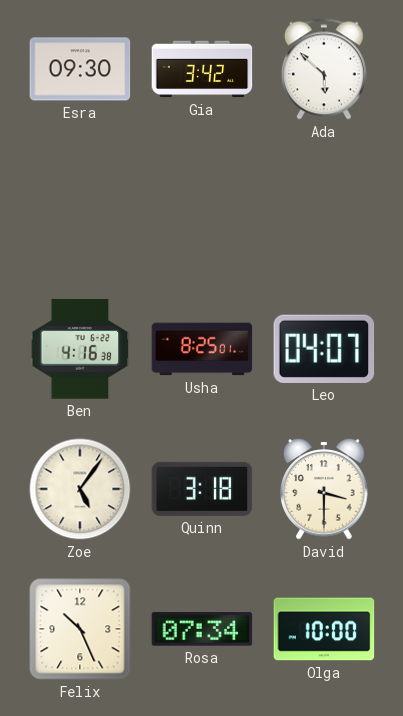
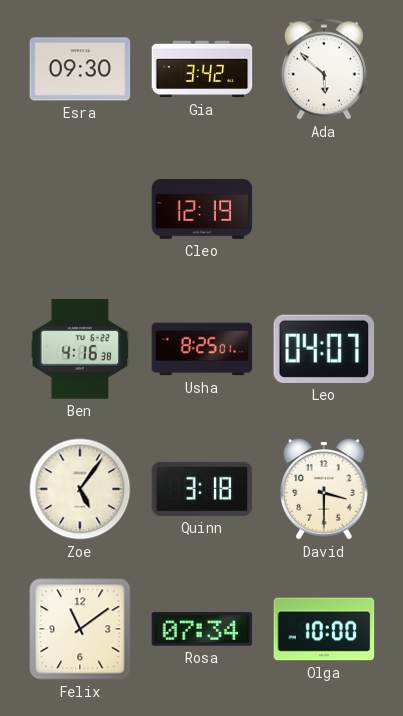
Cleo: none -> 12:19
Felix: 10:26 -> 11:09
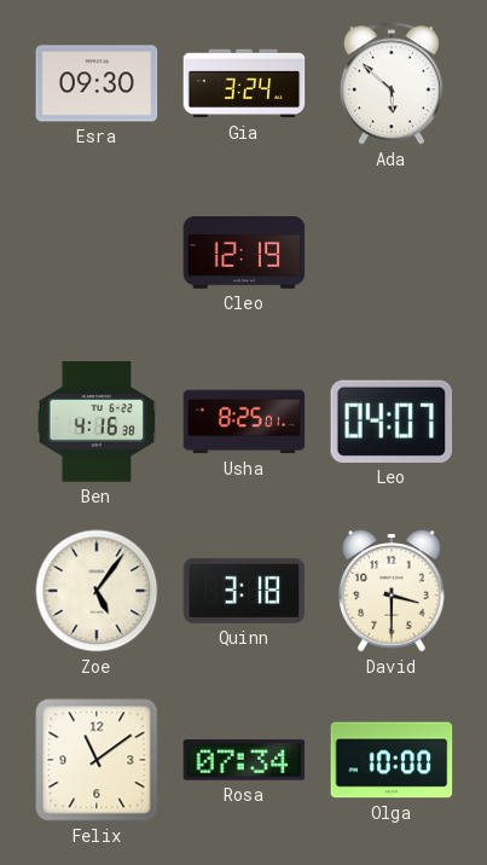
Gia: 3:42 -> 3:24
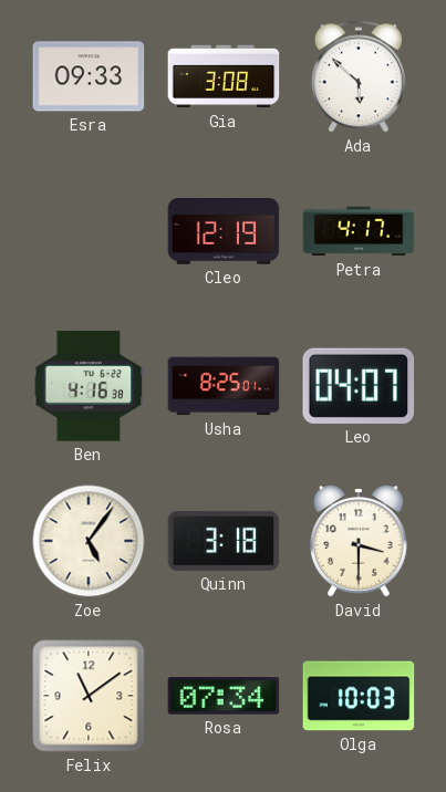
Esra: 09:30 -> 09:33
Gia: 3:24 -> 3:08
Petra: none -> 4:17
Olga: 10:00 -> 10:03
